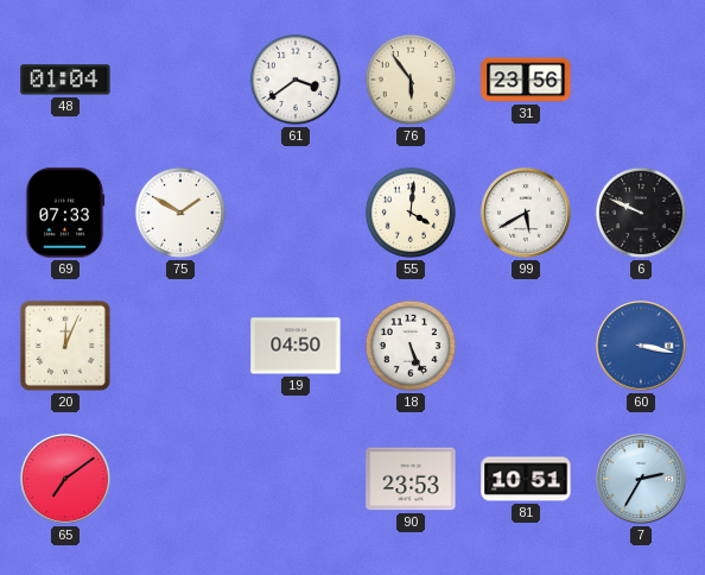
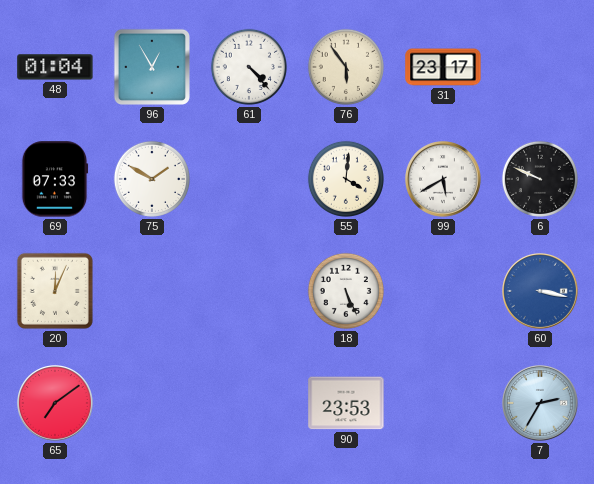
96: none -> 12:55
61: 3:39 -> 4:23
31: 23:56 -> 23:17
19: 04:50 -> none
81: 10:51 -> none
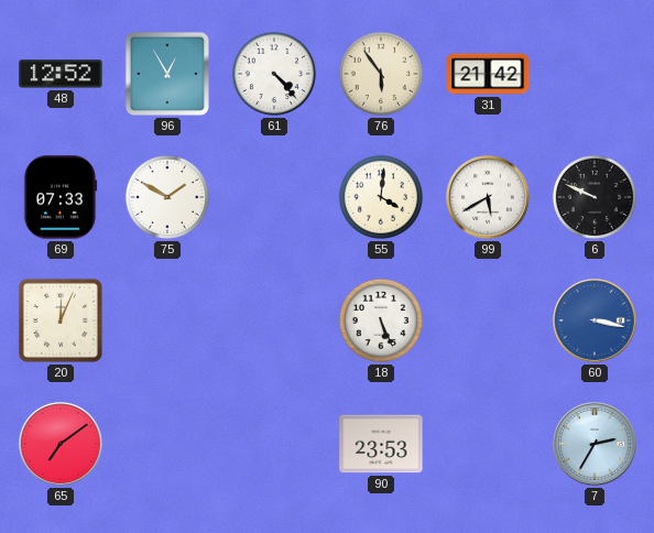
48: 01:04 -> 12:52
31: 23:17 -> 21:42
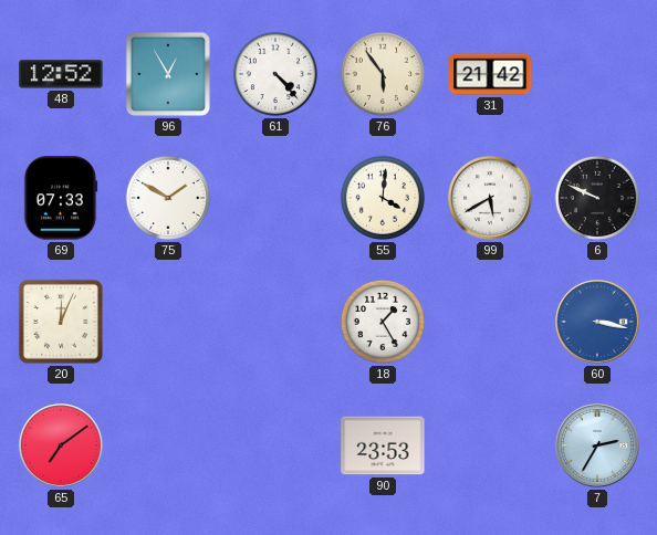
18: 5:26 -> 1:25
